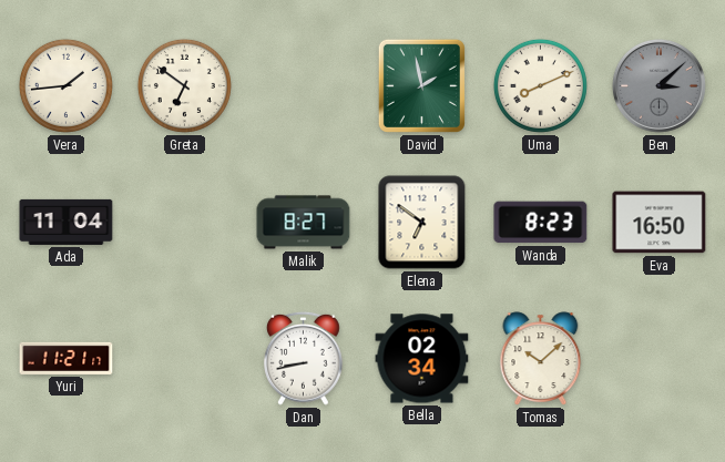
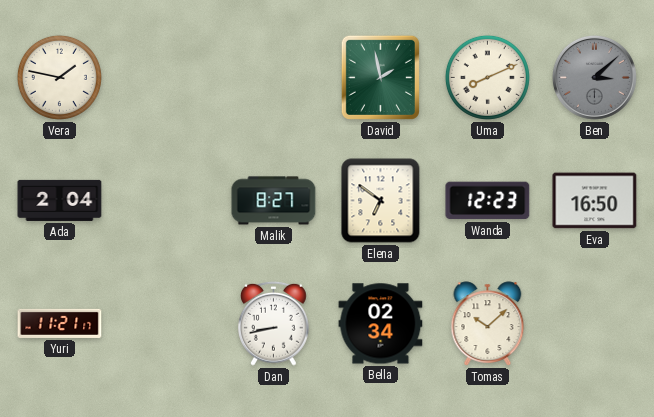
Vera: 1:44 -> 1:47
Greta: 6:51 -> none
Ada: 11:04 -> 2:04
Wanda: 8:23 -> 12:23
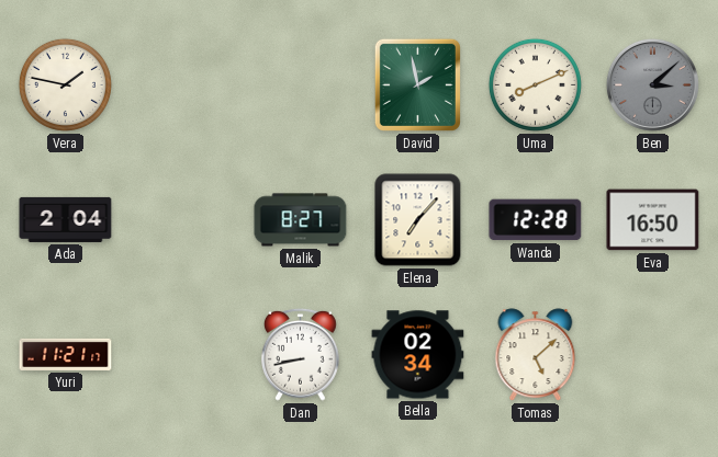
Elena: 6:51 -> 7:07
Wanda: 12:23 -> 12:28
Tomas: 10:08 -> 5:08
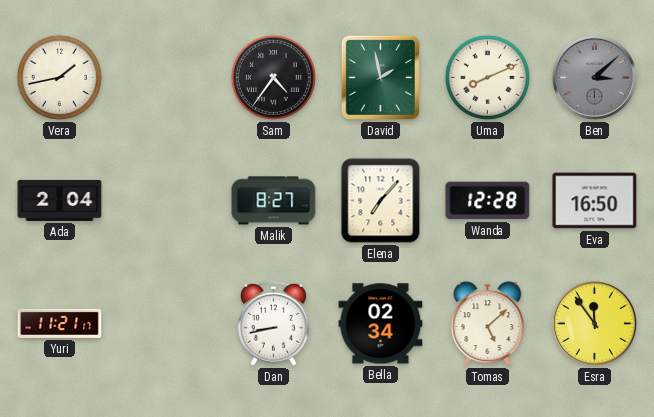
Vera: 1:47 -> 1:43
Sam: none -> 4:36
Esra: none -> 11:54
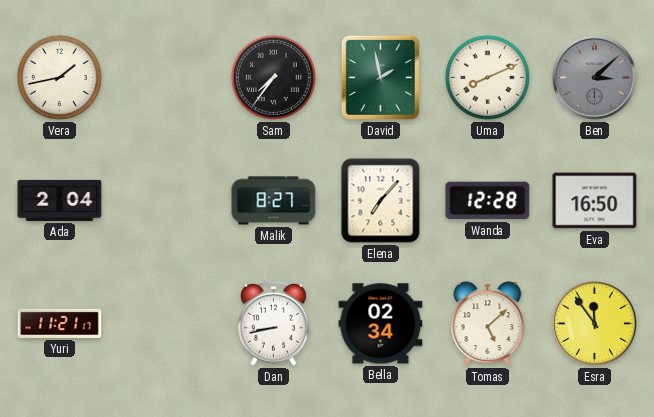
Sam: 4:36 -> 7:36
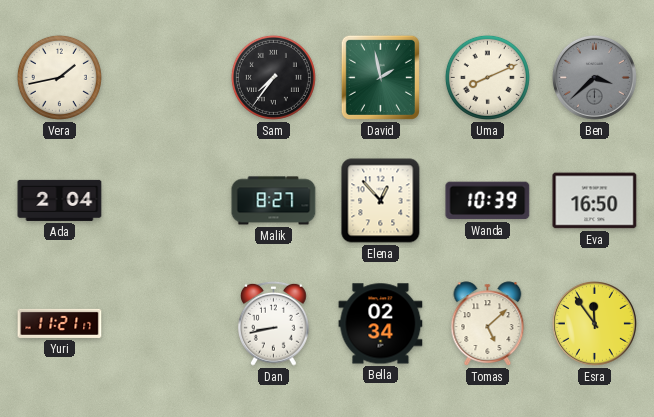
Ben: 3:08 -> 3:38
Elena: 7:07 -> 12:53
Wanda: 12:28 -> 10:39
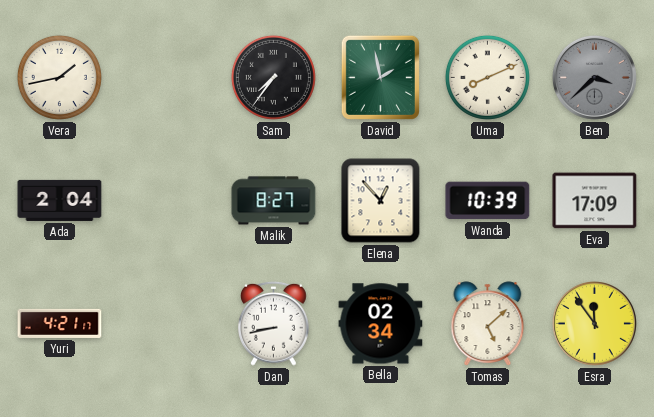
Eva: 16:50 -> 17:09
Yuri: 11:21 -> 4:21
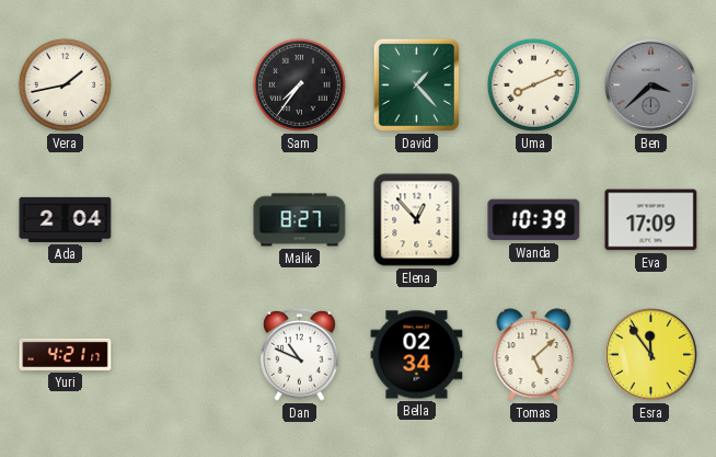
David: 1:58 -> 1:23
Dan: 8:43 -> 10:49
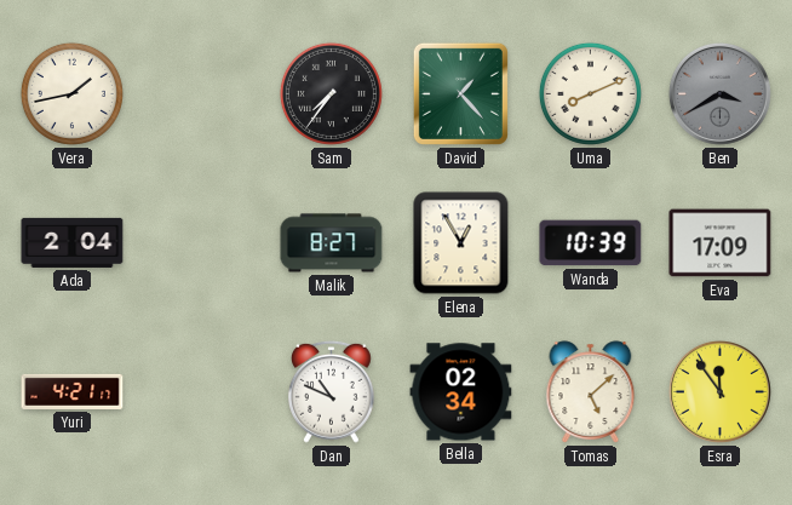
Ben: 3:38 -> 3:40
Elena: 12:53 -> 12:55
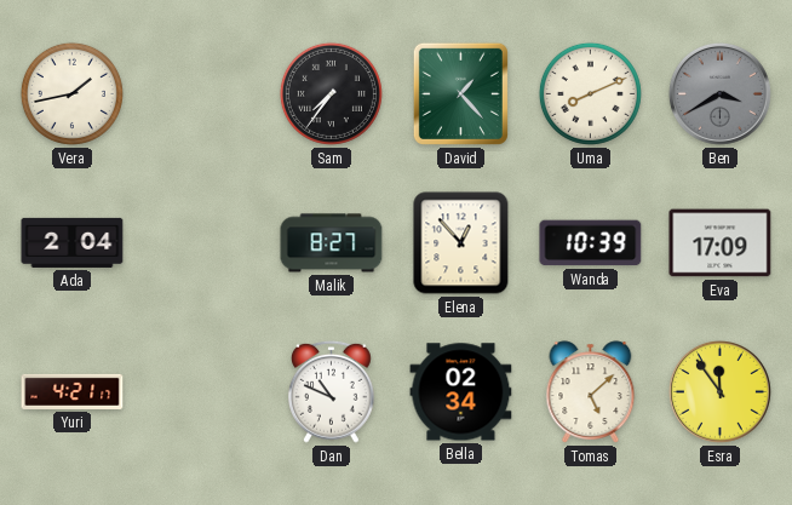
Elena: 12:55 -> 12:53
